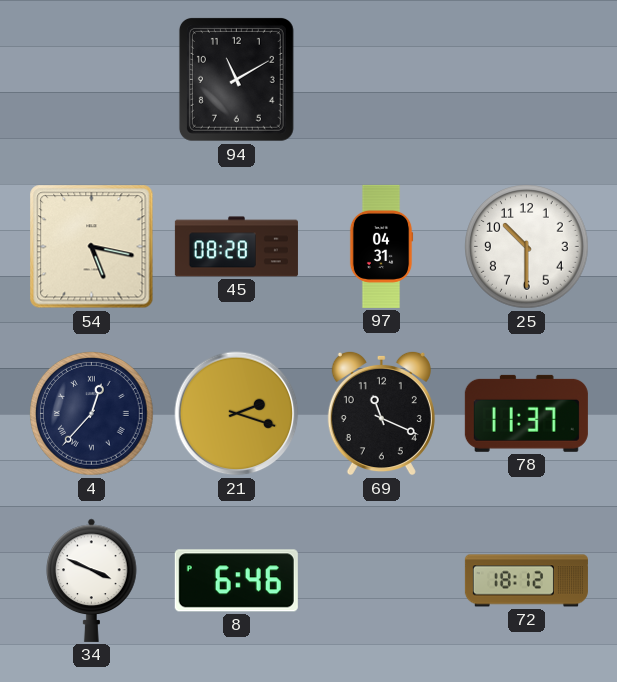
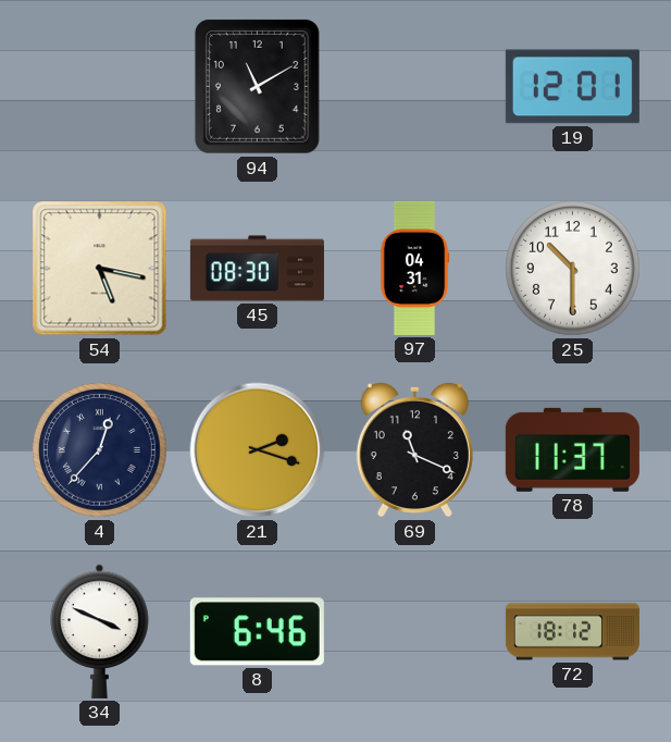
19: none -> 12:01
45: 08:28 -> 08:30
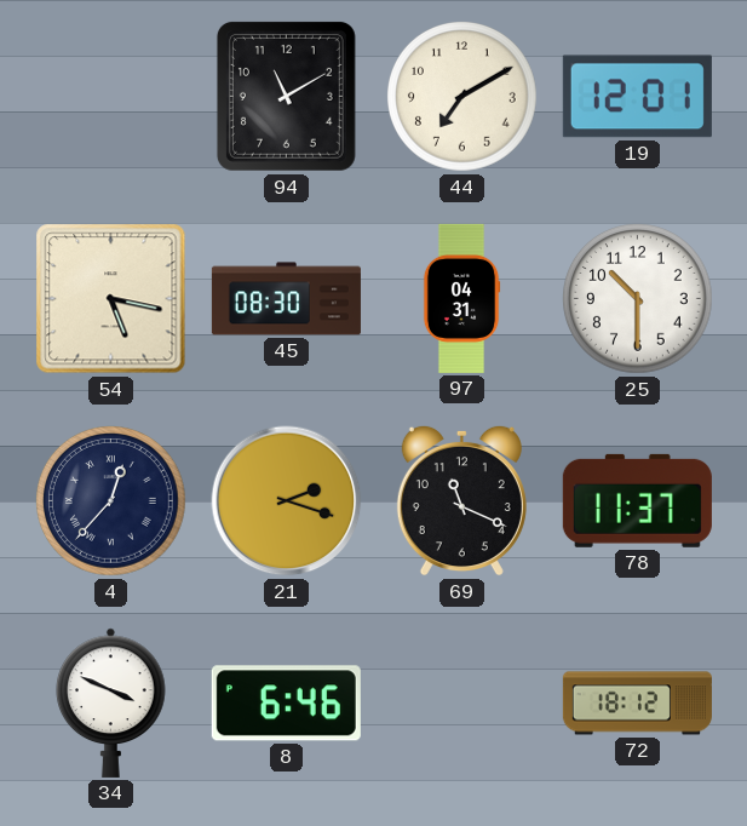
44: none -> 7:10
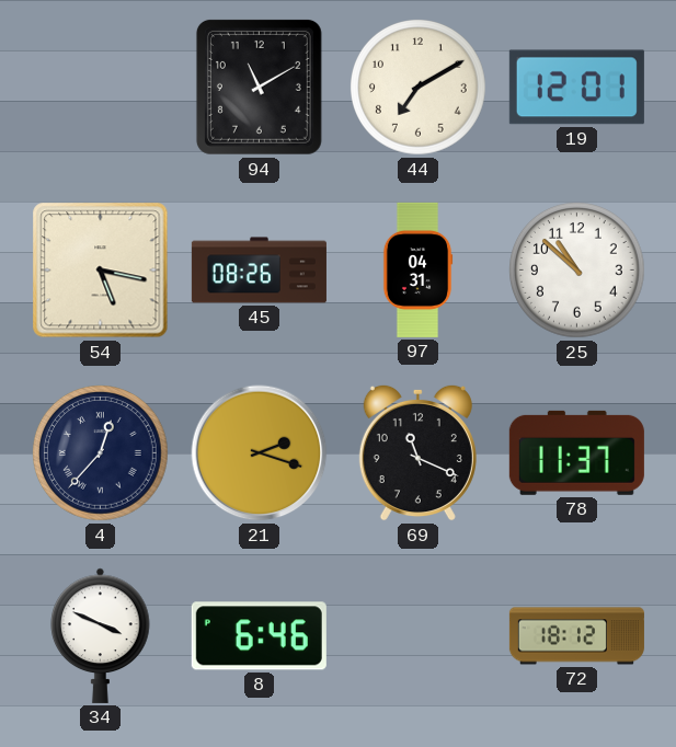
45: 08:30 -> 08:26
25: 10:30 -> 10:52
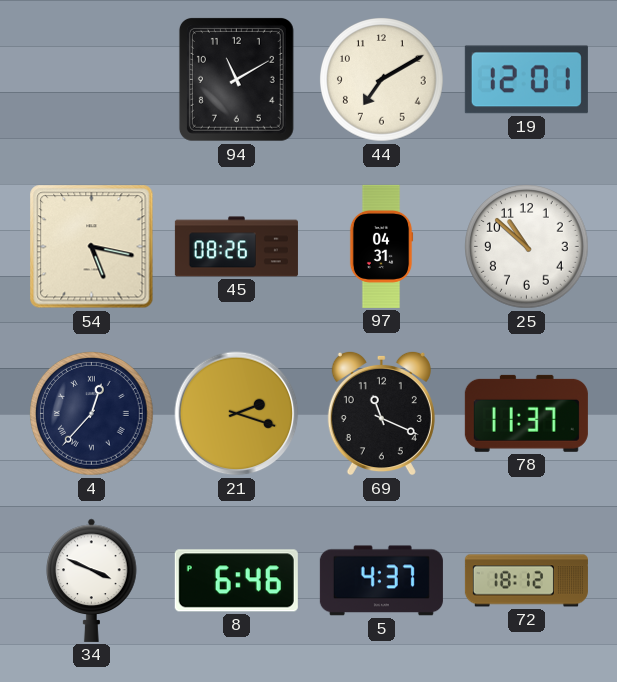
5: none -> 4:37
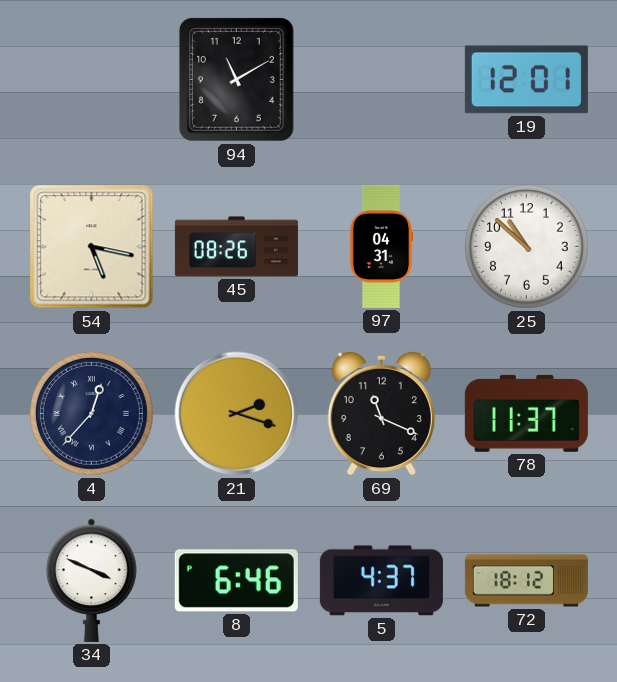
44: 7:10 -> none
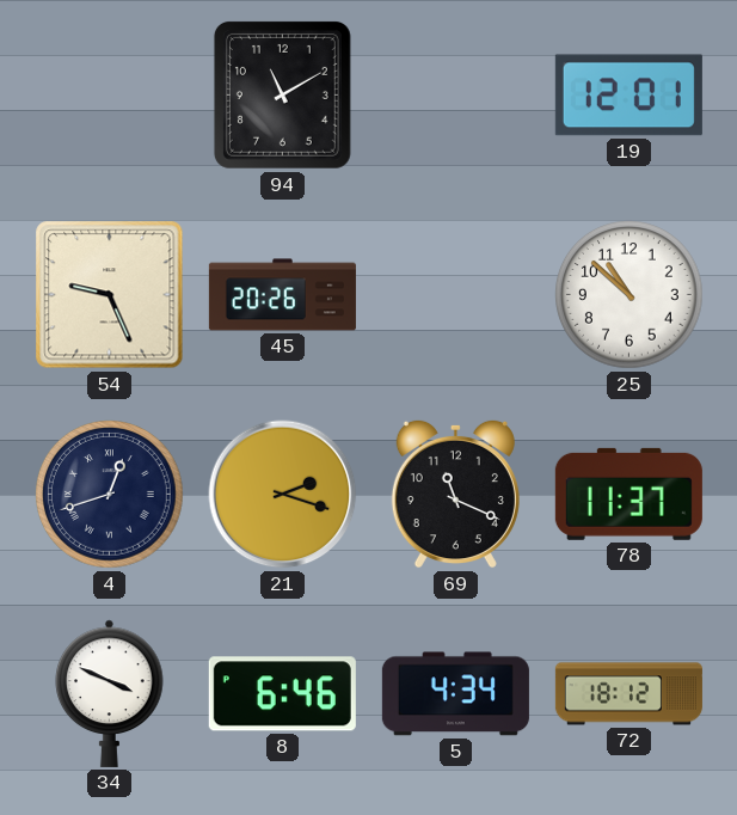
54: 5:17 -> 9:26
45: 08:26 -> 20:26
97: 04:31 -> none
4: 12:37 -> 12:42
5: 4:37 -> 4:34
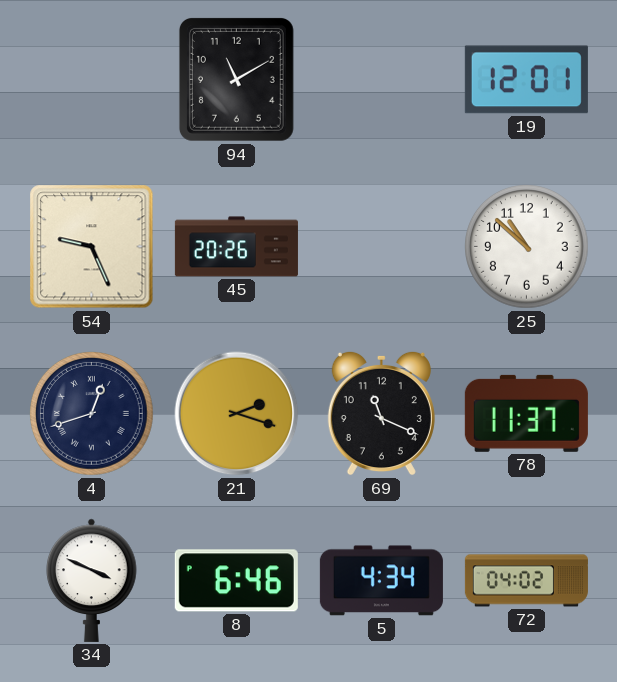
72: 18:12 -> 04:02
